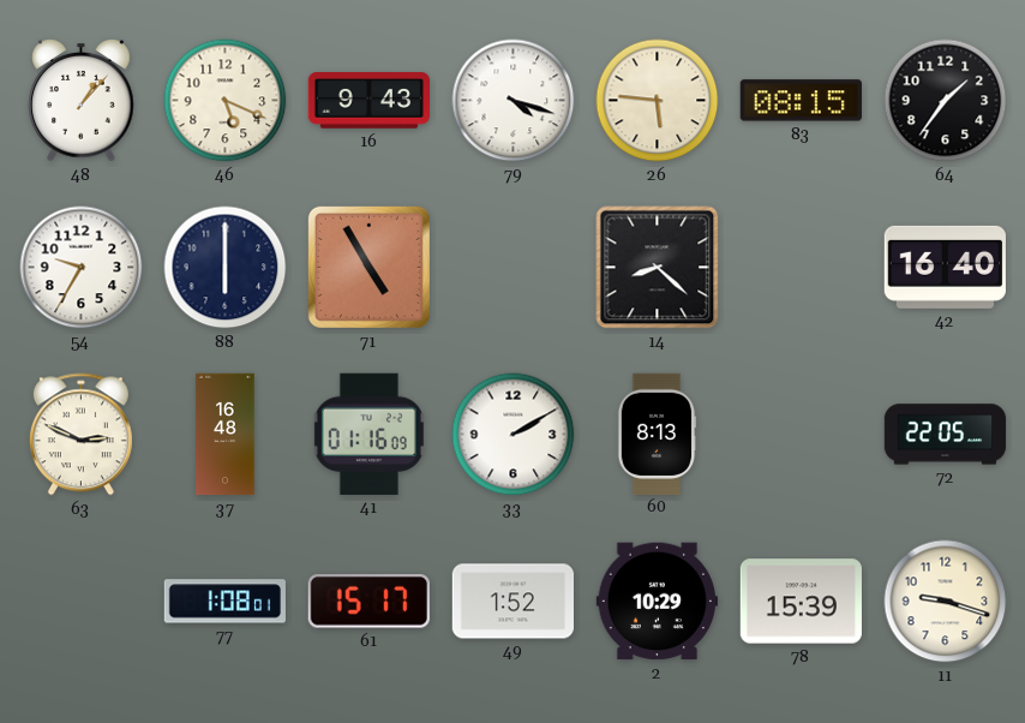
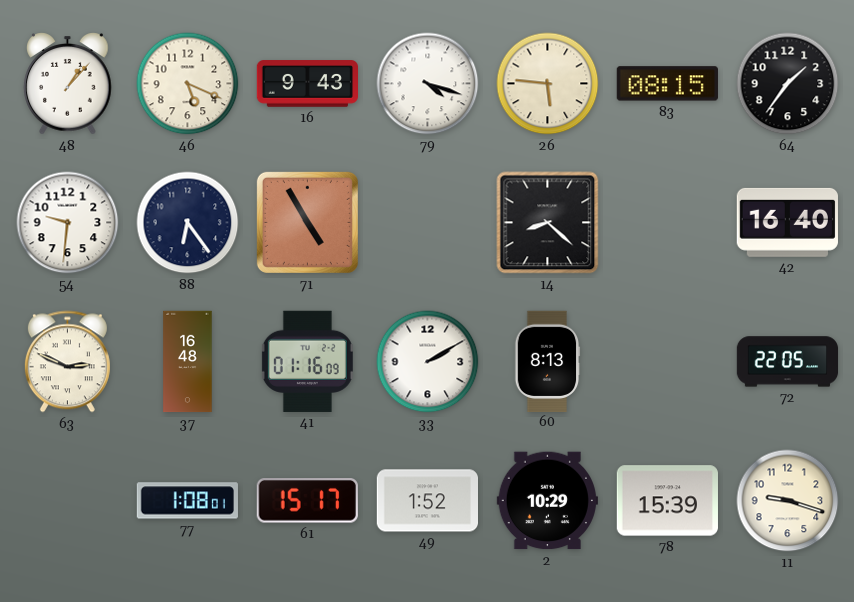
54: 9:35 -> 9:31
88: 6:00 -> 6:24
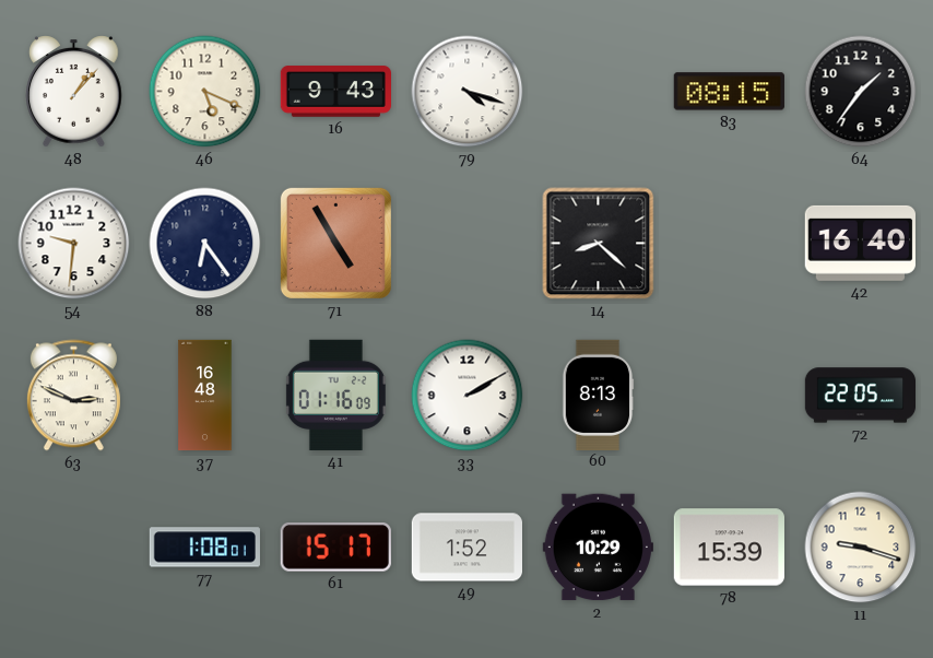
26: 5:46 -> none
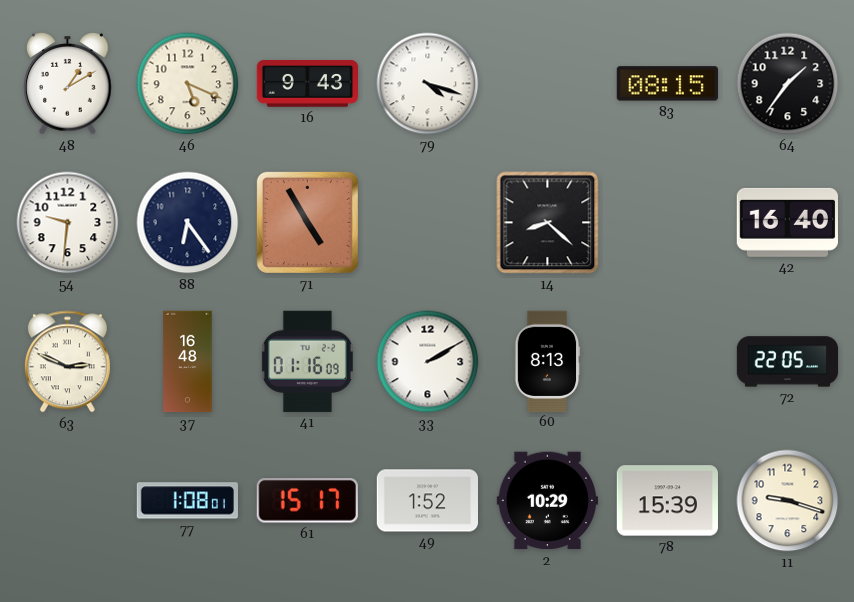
48: 1:07 -> 1:10
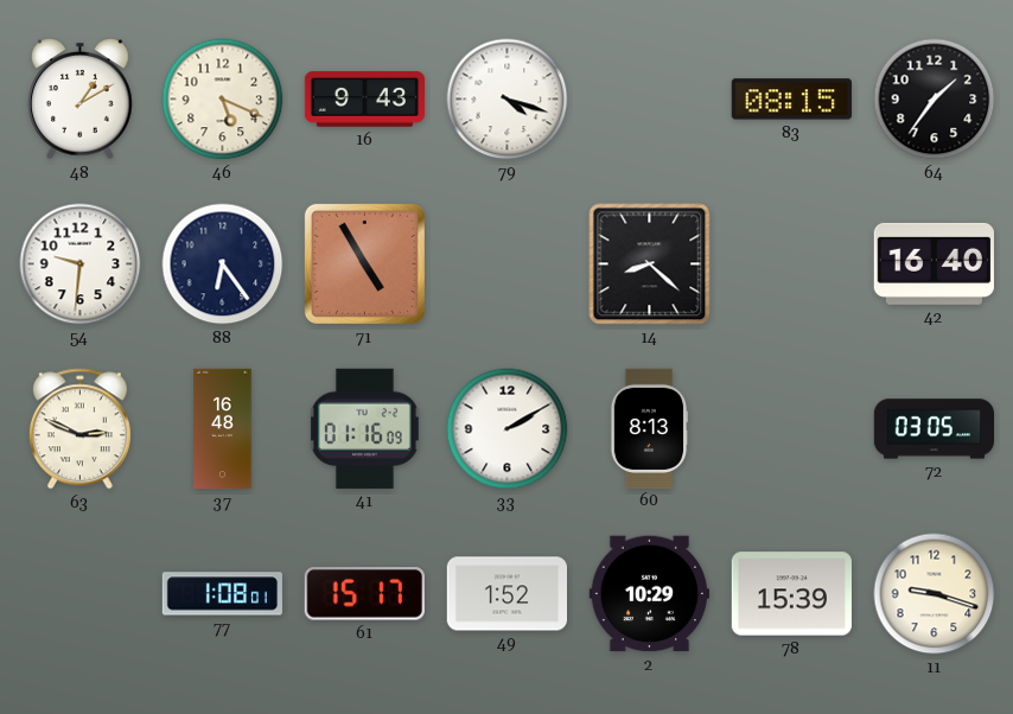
72: 22:05 -> 03:05
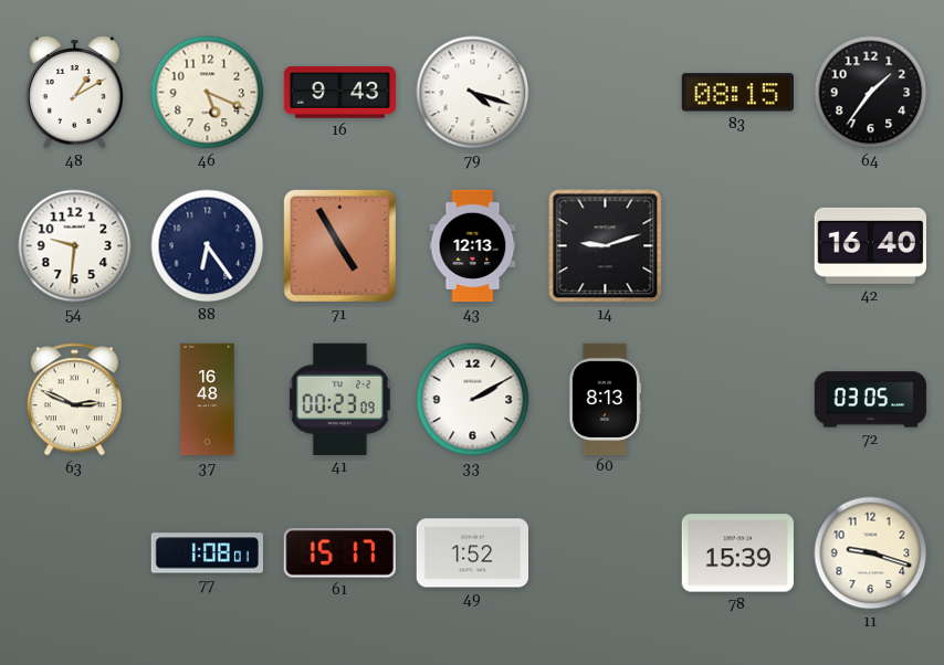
43: none -> 12:13
14: 8:22 -> 9:12
41: 01:16 -> 00:23
2: 10:29 -> none
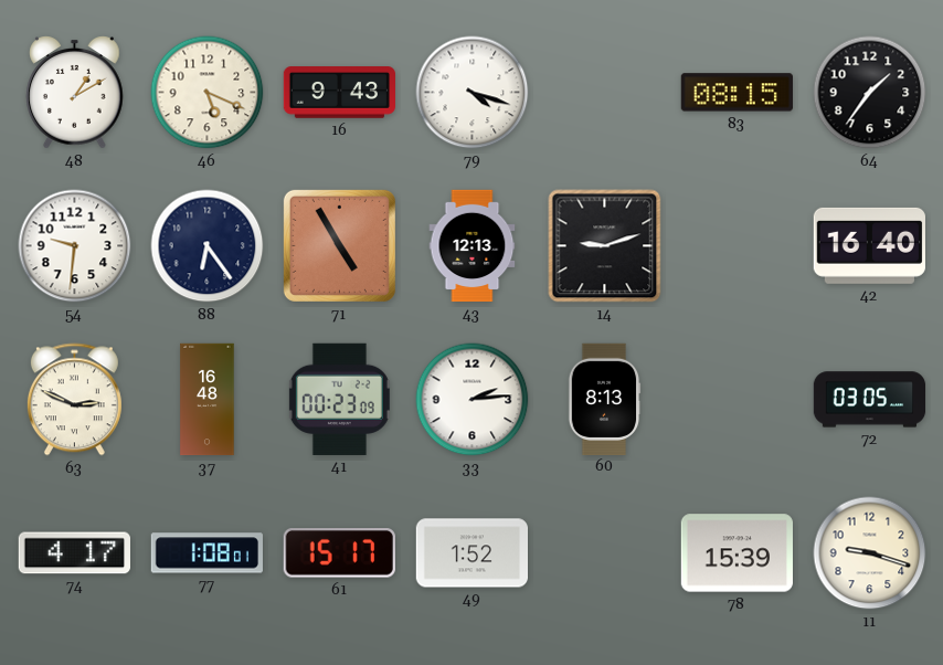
33: 2:10 -> 2:14
74: none -> 4:17
